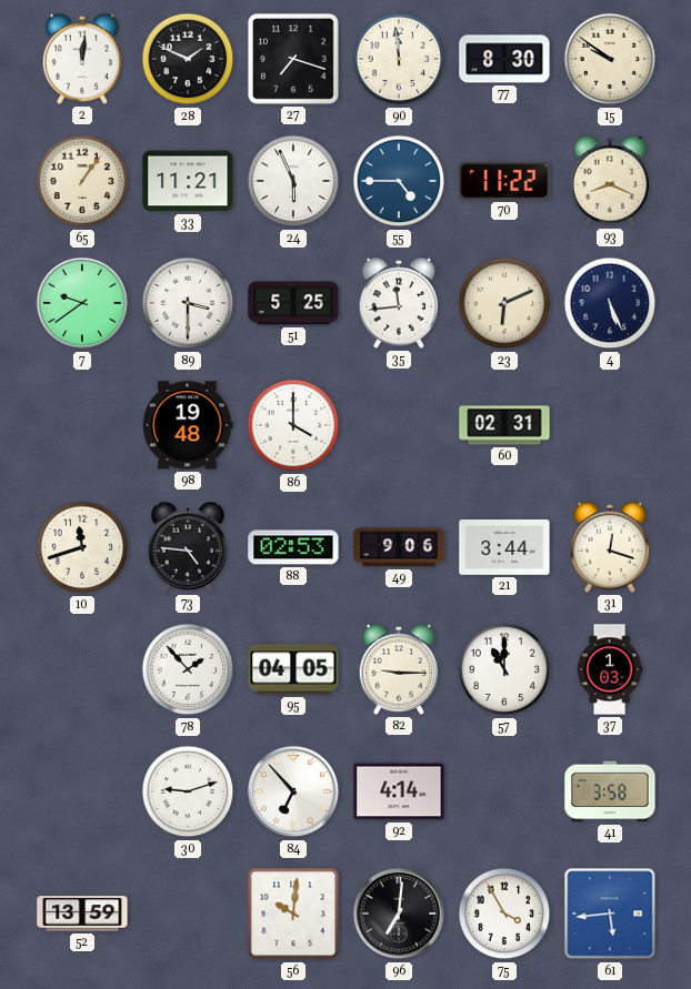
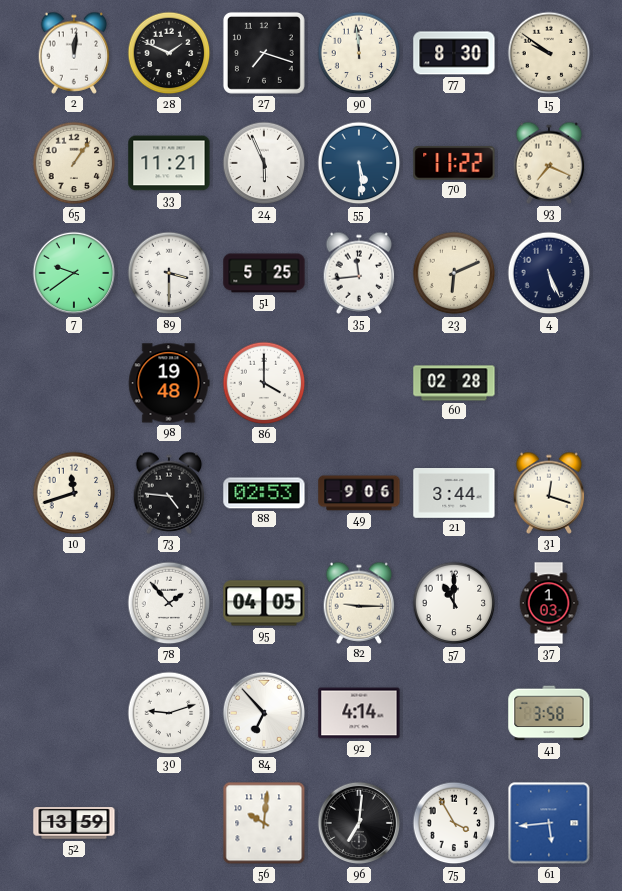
55: 4:45 -> 5:29
93: 8:19 -> 7:19
60: 02:31 -> 02:28
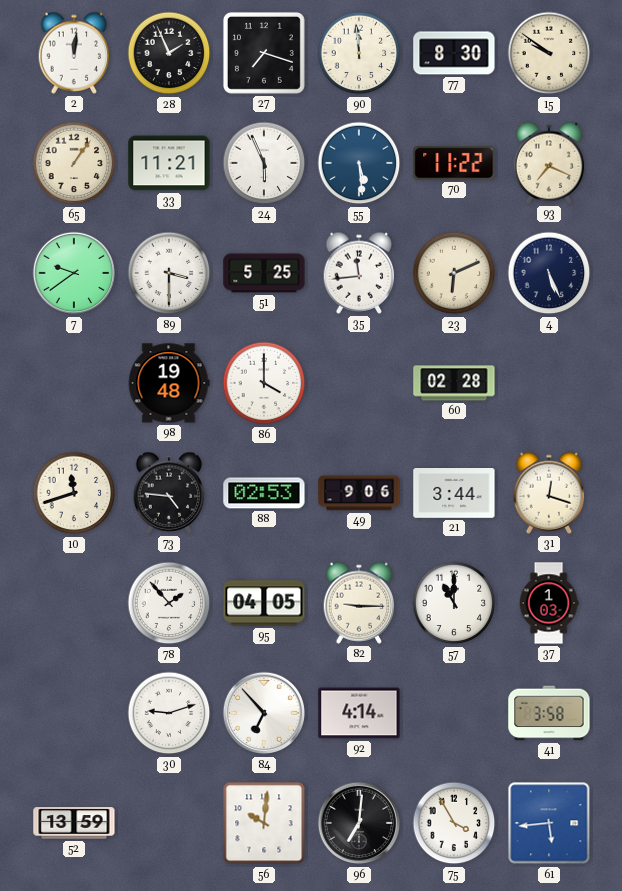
28: 1:49 -> 1:56
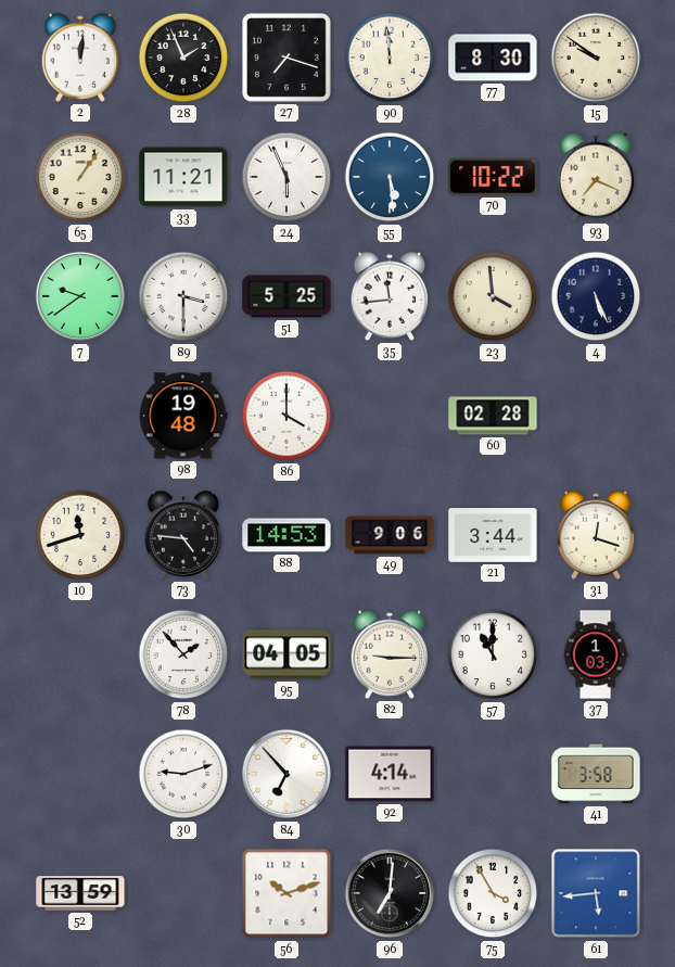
70: 11:22 -> 10:22
23: 6:11 -> 3:59
88: 02:53 -> 14:53
56: 10:01 -> 10:12
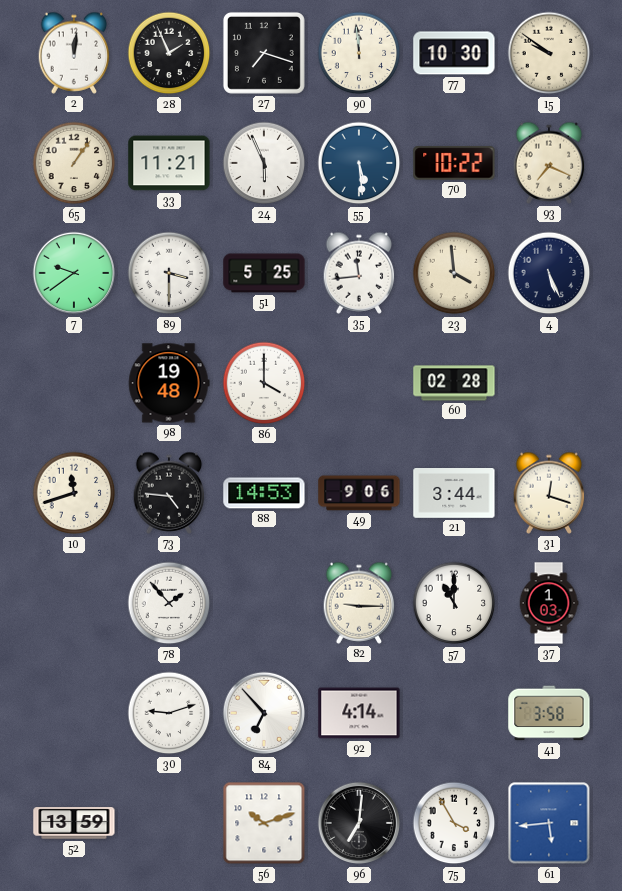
77: 8:30 -> 10:30
95: 04:05 -> none
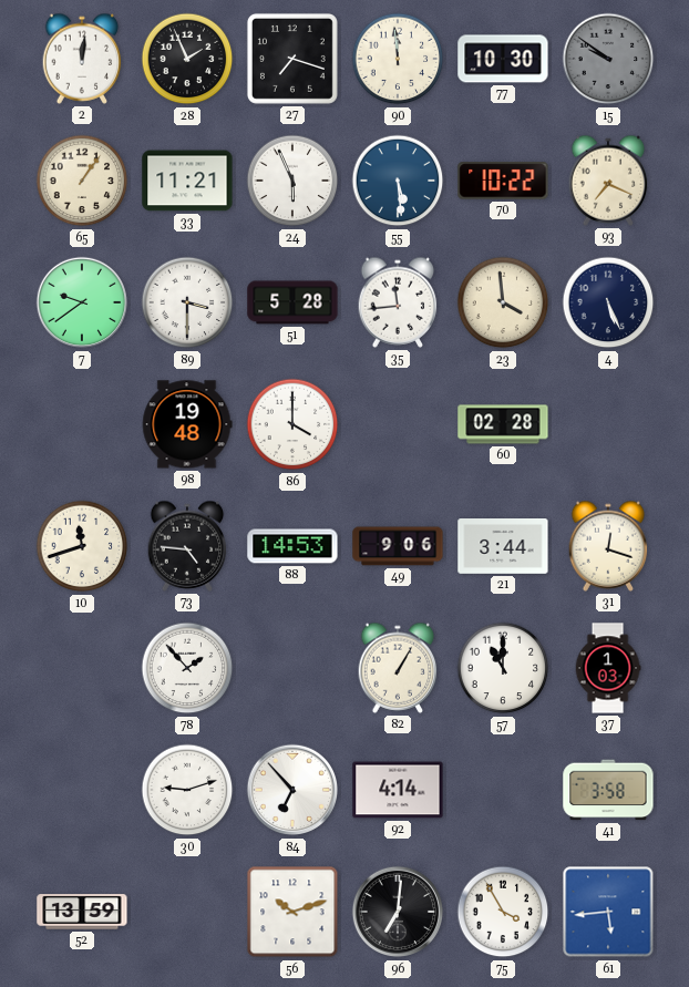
15 dial: cream -> grey
51: 5:25 -> 5:28
82: 9:15 -> 1:05
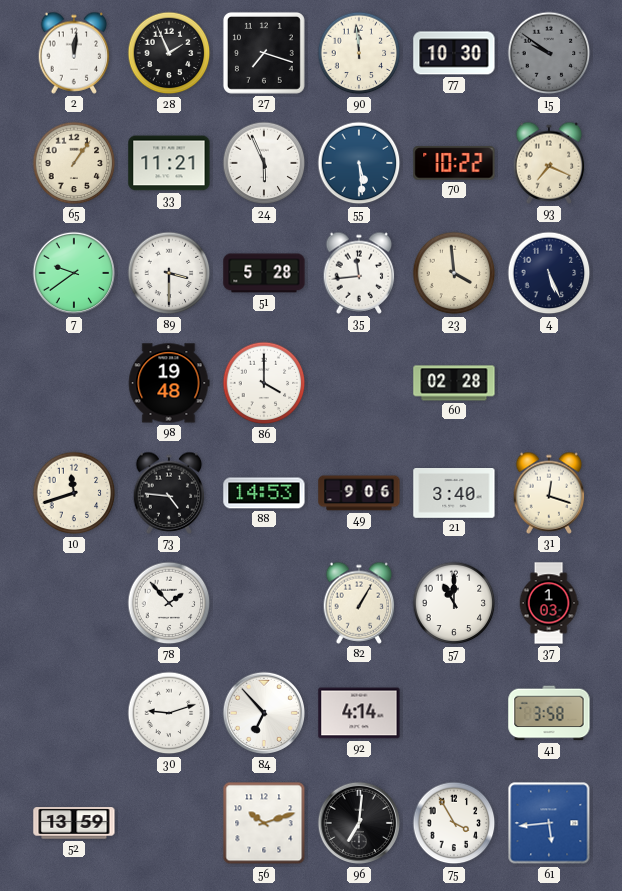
21: 3:44 -> 3:40
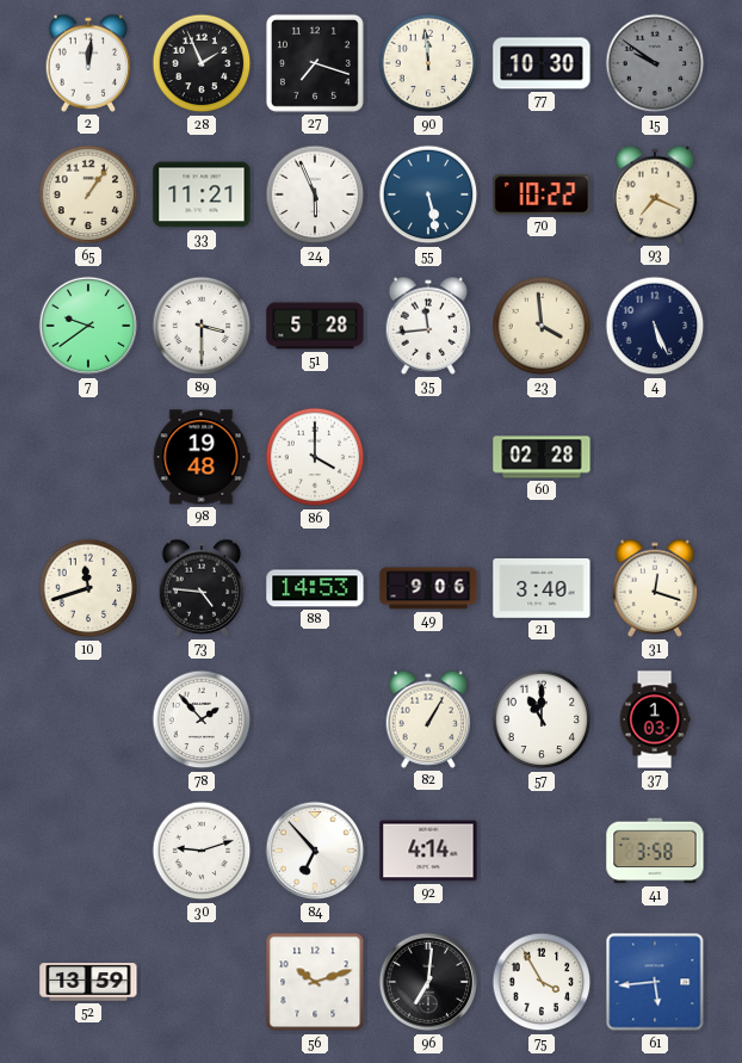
55: 5:29 -> 5:28
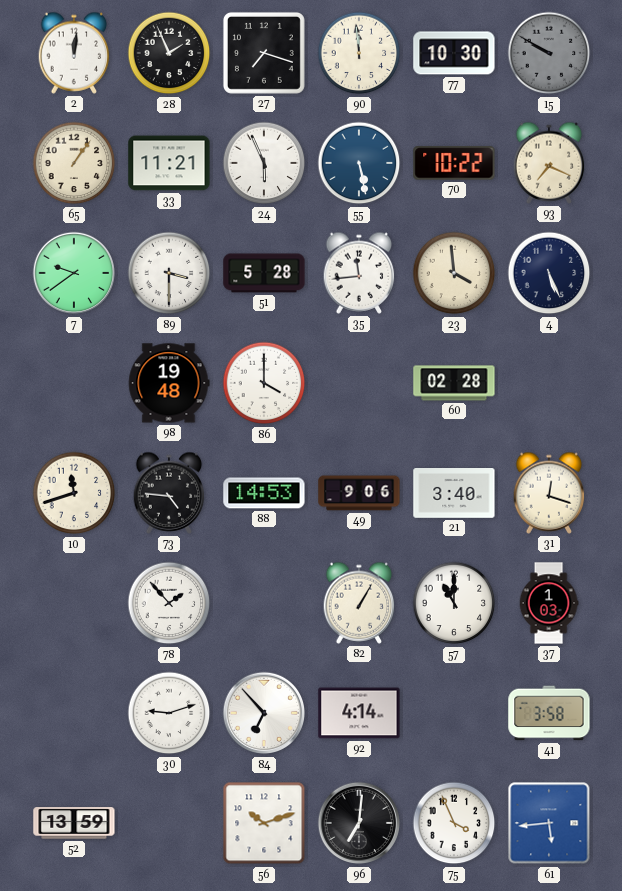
15: 9:51 -> 9:50
75: 3:55 -> 3:56
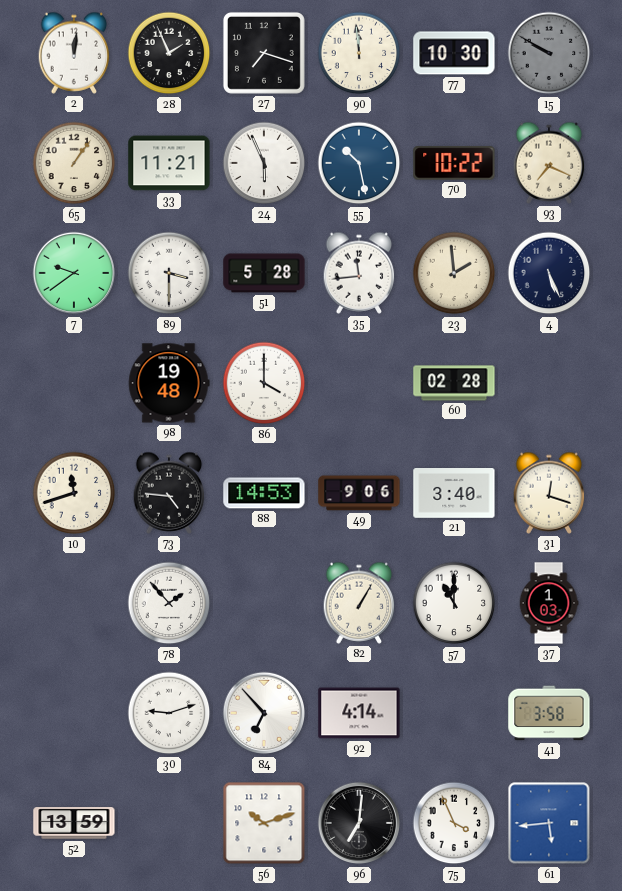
55: 5:28 -> 10:28
23: 3:59 -> 1:59
